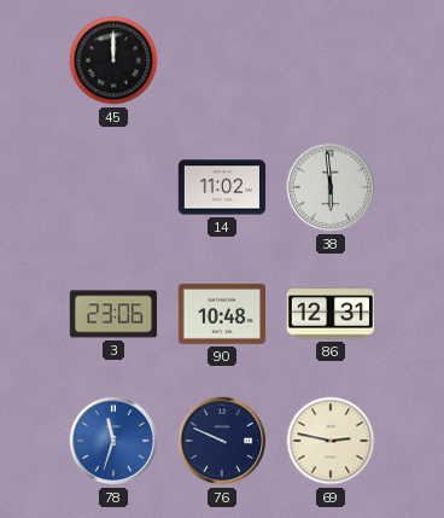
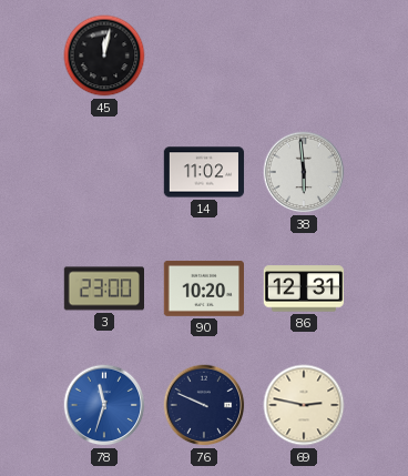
45: 12:00 -> 12:02
3: 23:06 -> 23:00
90: 10:48 -> 10:20
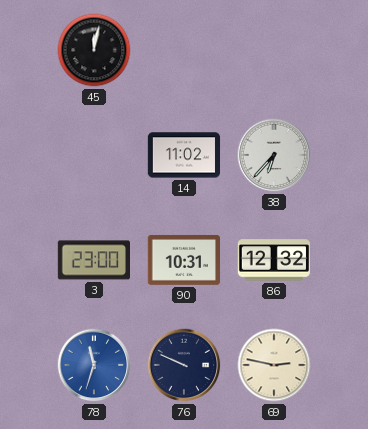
38: 5:59 -> 6:37
90: 10:20 -> 10:31
86: 12:31 -> 12:32
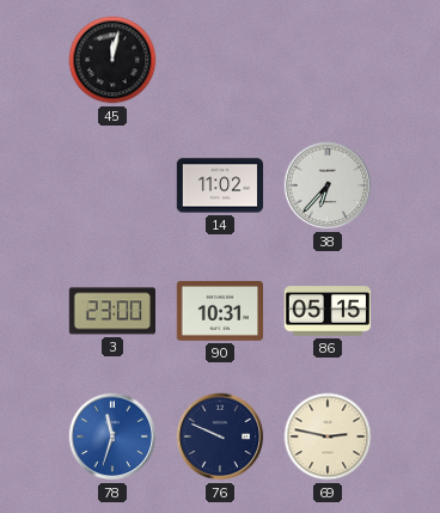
86: 12:32 -> 05:15
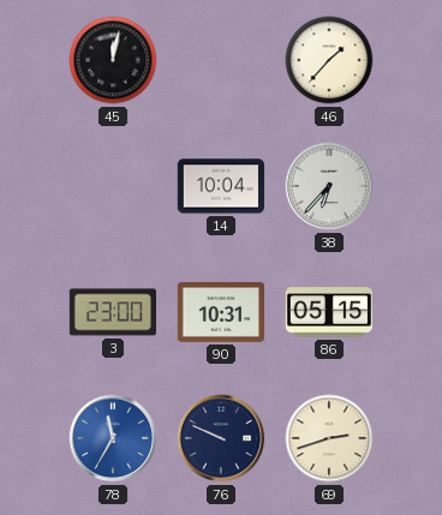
46: none -> 1:37
14: 11:02 -> 10:04
78: 11:33 -> 11:35
69: 2:47 -> 2:42
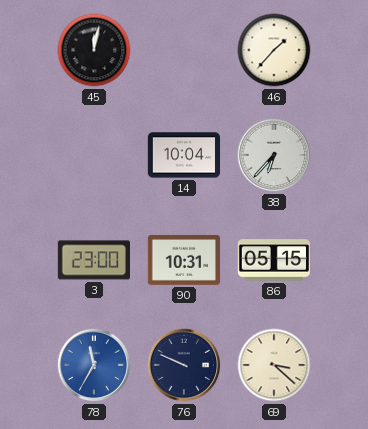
69: 2:42 -> 3:22
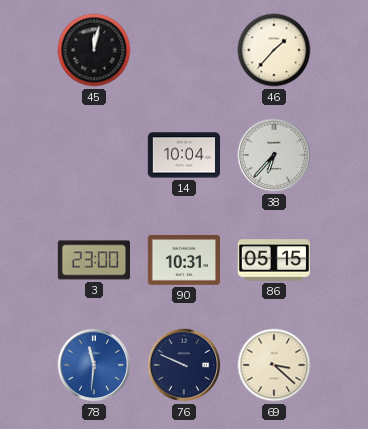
78: 11:35 -> 11:31
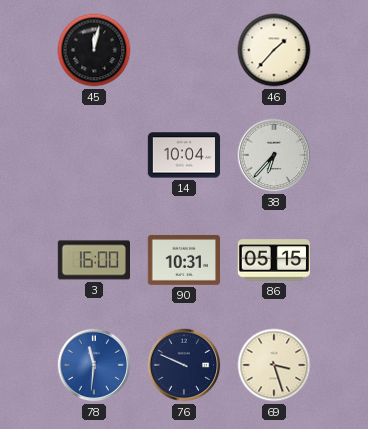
3: 23:00 -> 16:00
69: 3:22 -> 3:27
